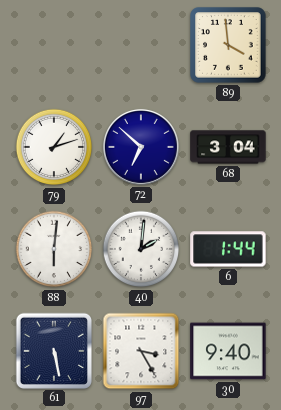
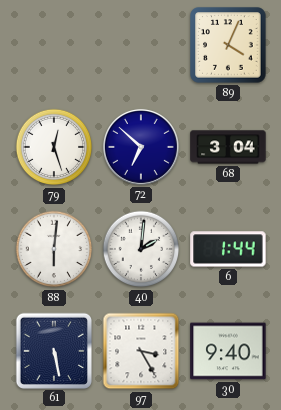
89: 3:59 -> 4:04
79: 1:12 -> 12:27
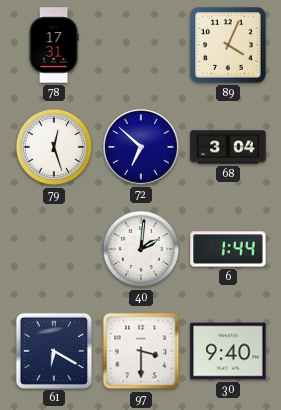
78: none -> 17:31
88: 6:01 -> none
61: 5:28 -> 6:20
97: 3:25 -> 3:30
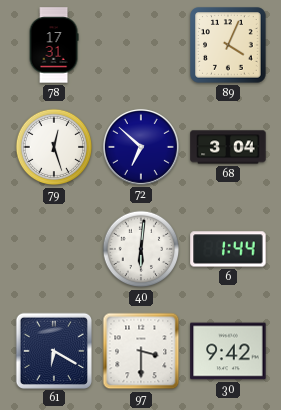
40: 2:01 -> 6:01
30: 9:40 -> 9:42
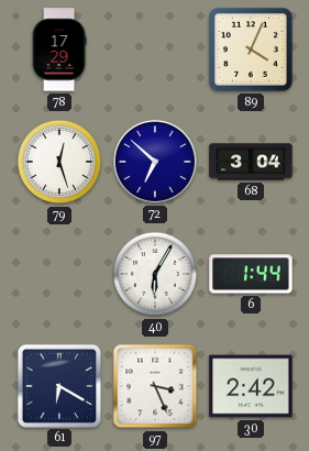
78: 17:31 -> 17:29
40: 6:01 -> 6:05
97: 3:30 -> 3:26
30: 9:42 -> 2:42
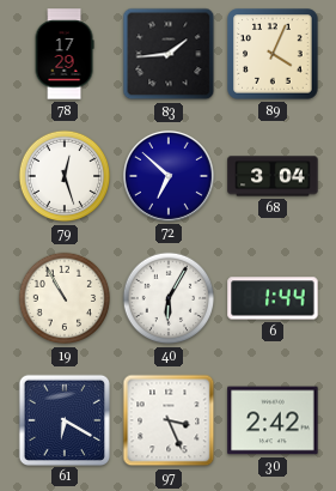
83: none -> 1:44
19: none -> 10:55
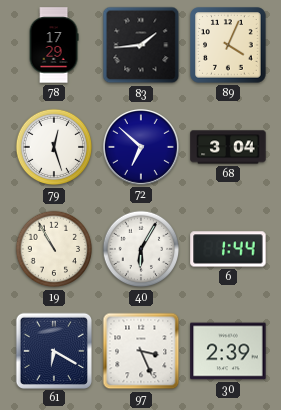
30: 2:42 -> 2:39
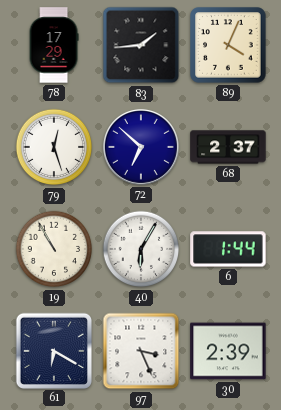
68: 3:04 -> 2:37
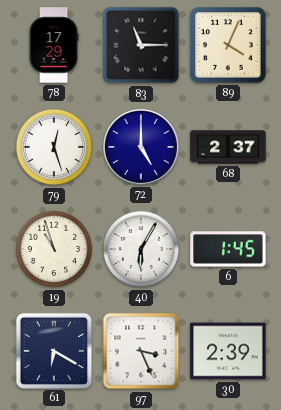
83: 1:44 -> 11:15
72: 6:52 -> 5:00
19: 10:55 -> 10:57
6: 1:44 -> 1:45
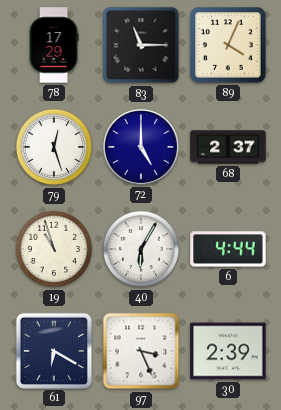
6: 1:45 -> 4:44
